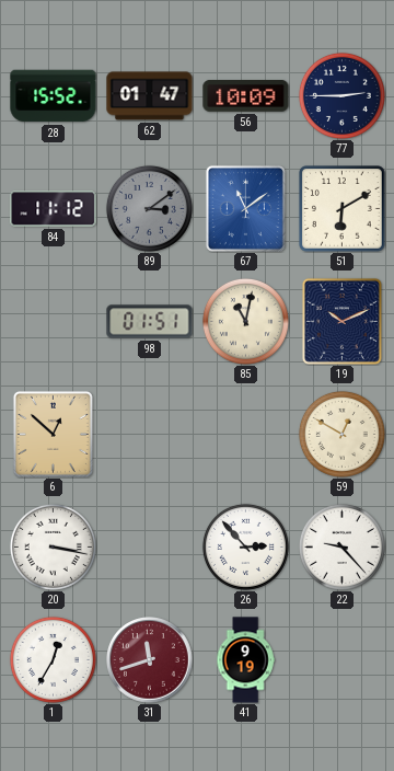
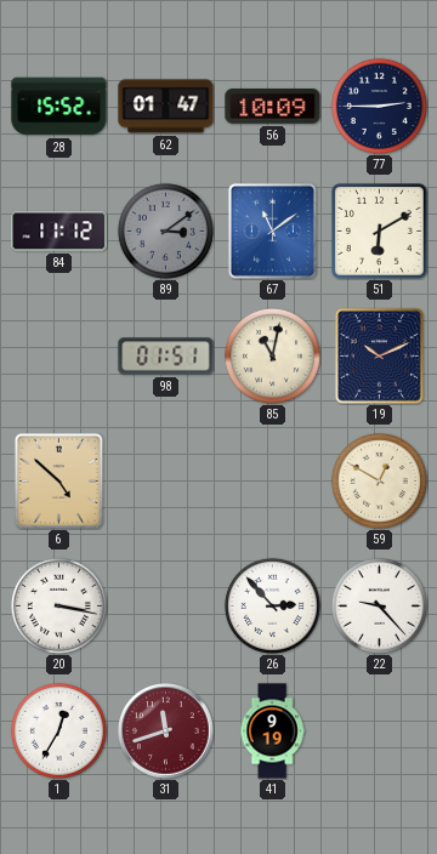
6: 12:52 -> 4:52
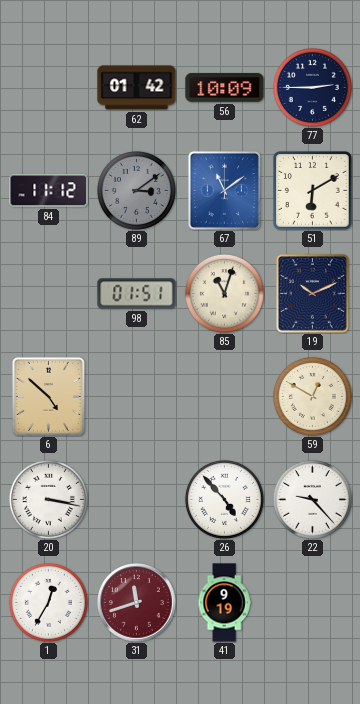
28: 15:52 -> none
62: 01:47 -> 01:42
85: 11:02 -> 11:03
26: 2:53 -> 4:53
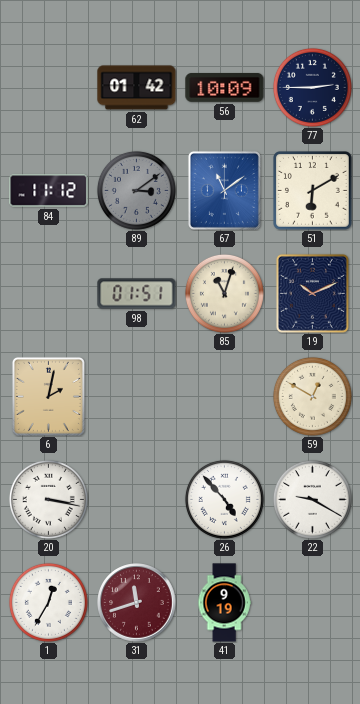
6: 4:52 -> 2:02
22: 9:23 -> 9:20
